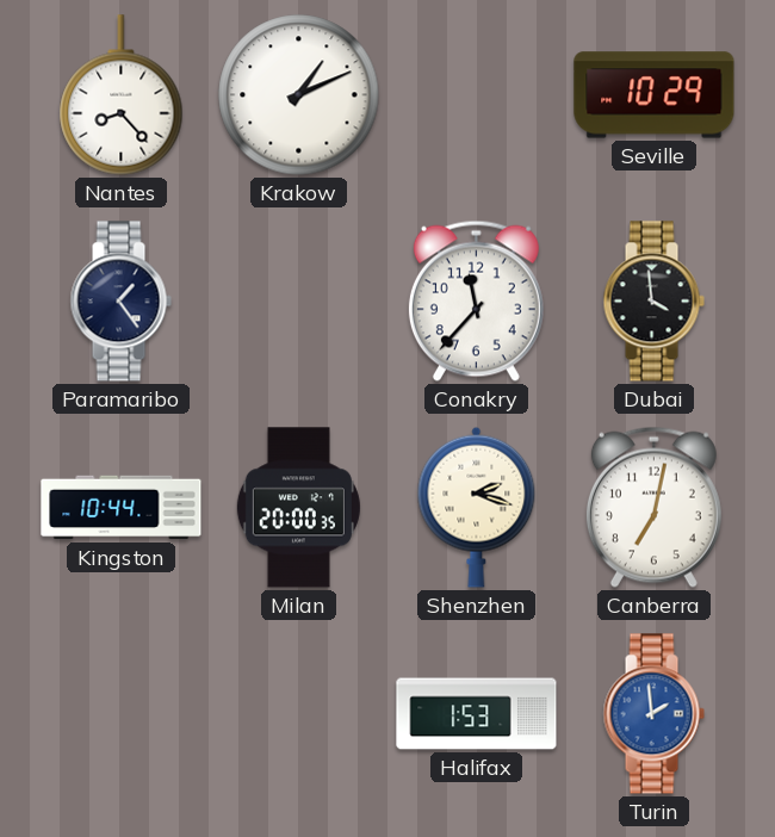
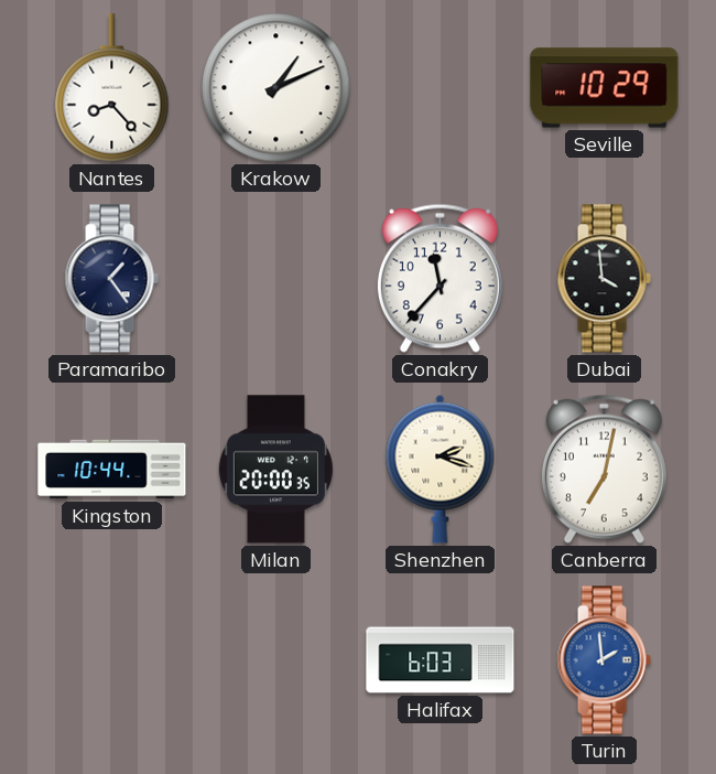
Halifax: 1:53 -> 6:03
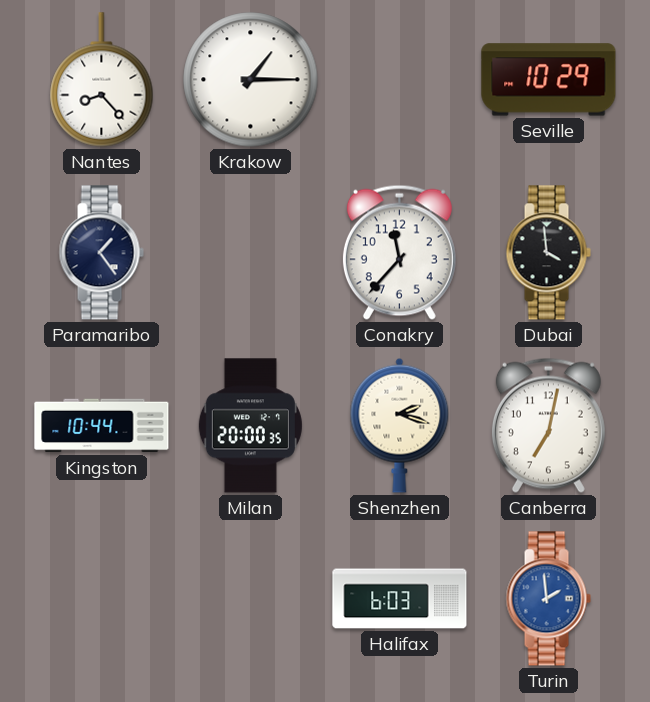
Krakow: 1:11 -> 1:15
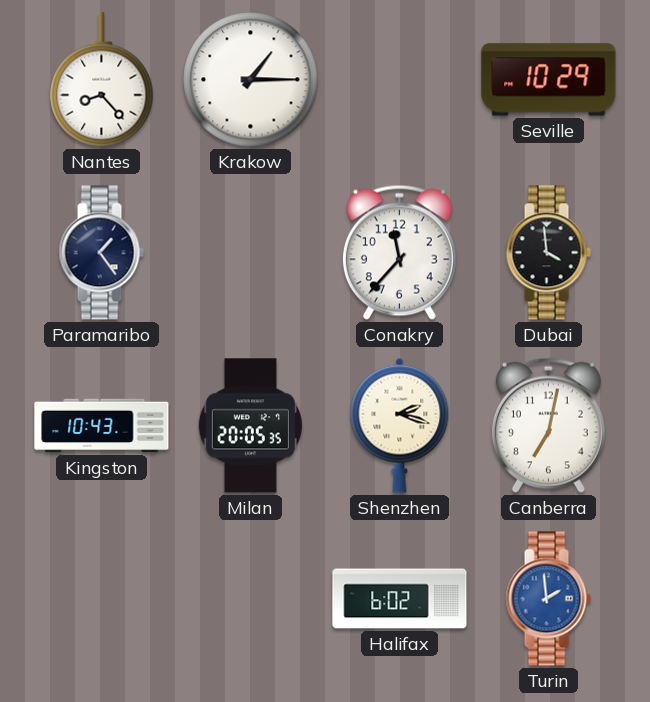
Kingston: 10:44 -> 10:43
Milan: 20:00 -> 20:05
Halifax: 6:03 -> 6:02
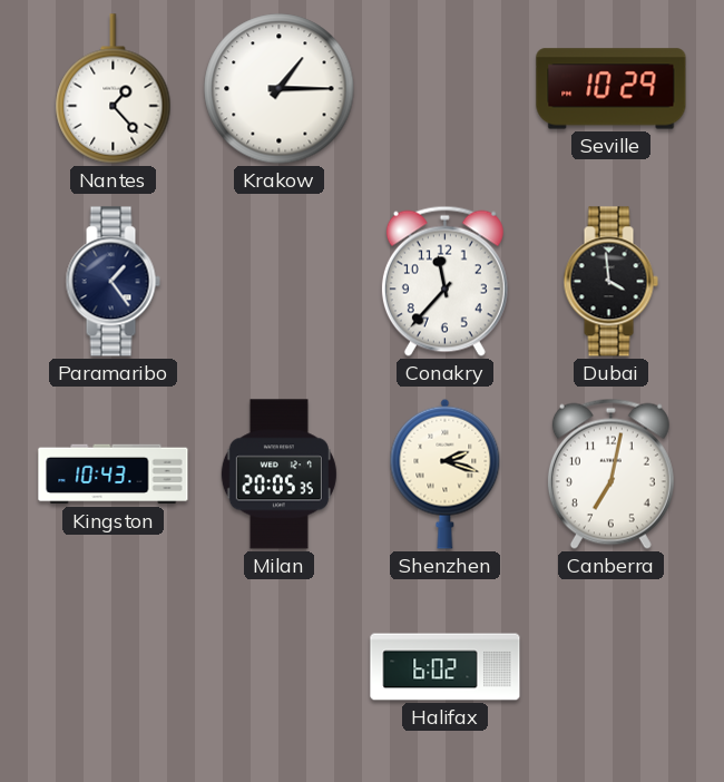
Nantes: 8:23 -> 1:23
Turin: 1:59 -> none
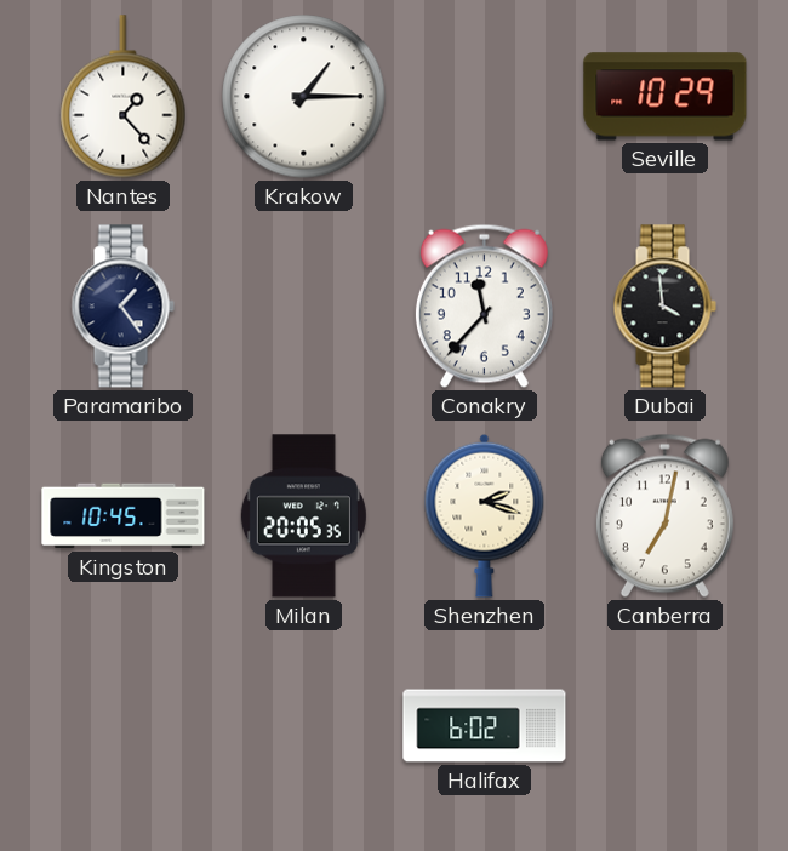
Kingston: 10:43 -> 10:45
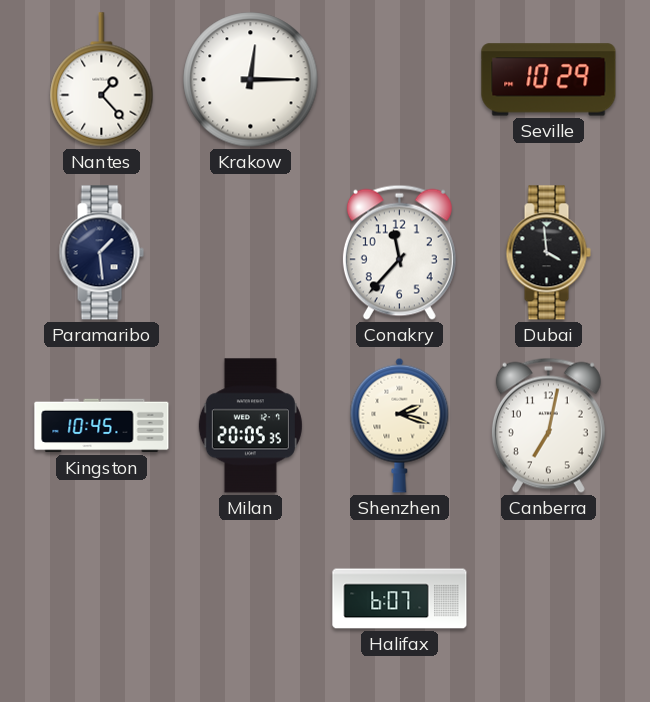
Krakow: 1:15 -> 12:15
Paramaribo: 1:24 -> 1:29
Halifax: 6:02 -> 6:07
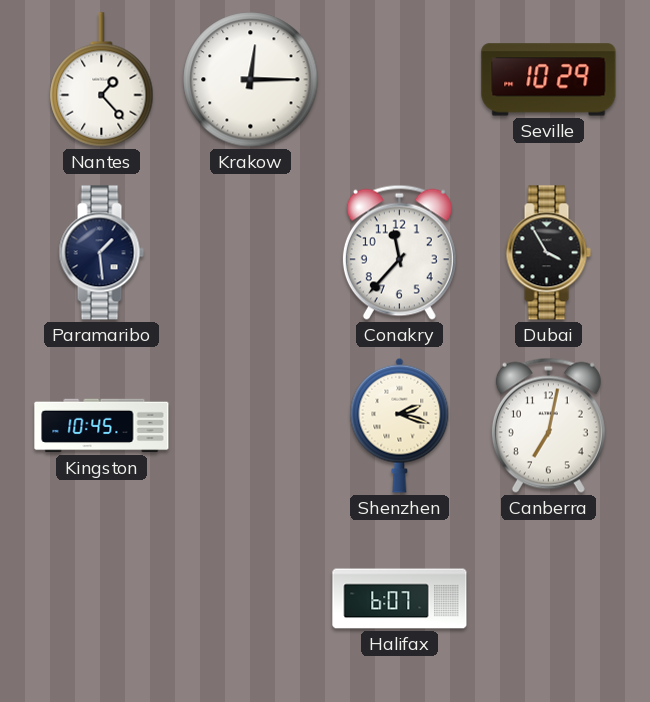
Dubai: 3:59 -> 3:55
Milan: 20:05 -> none
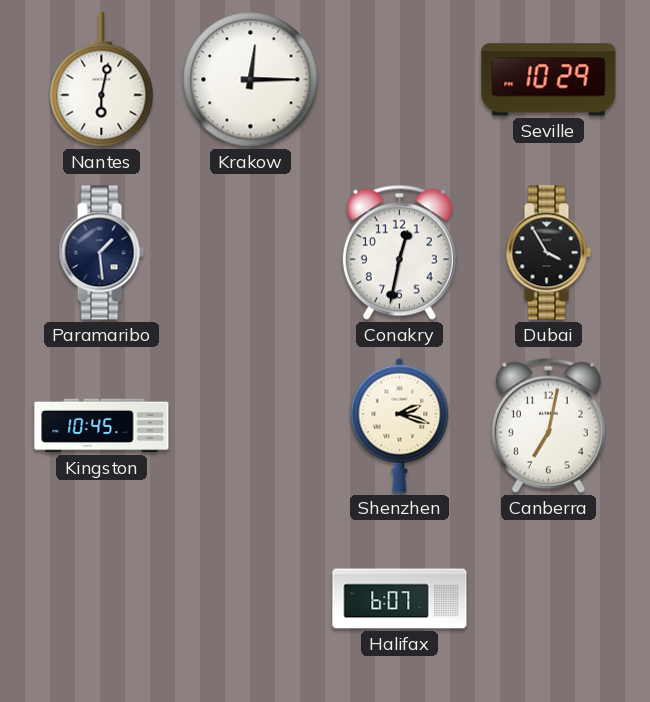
Nantes: 1:23 -> 6:02
Conakry: 11:37 -> 12:32
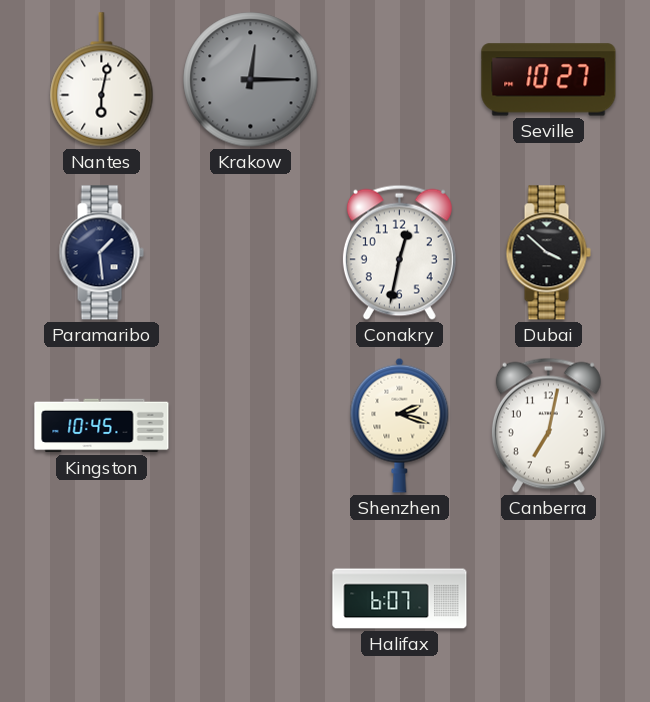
Krakow dial: white -> grey
Seville: 10:29 -> 10:27
Dubai: 3:55 -> 3:52
